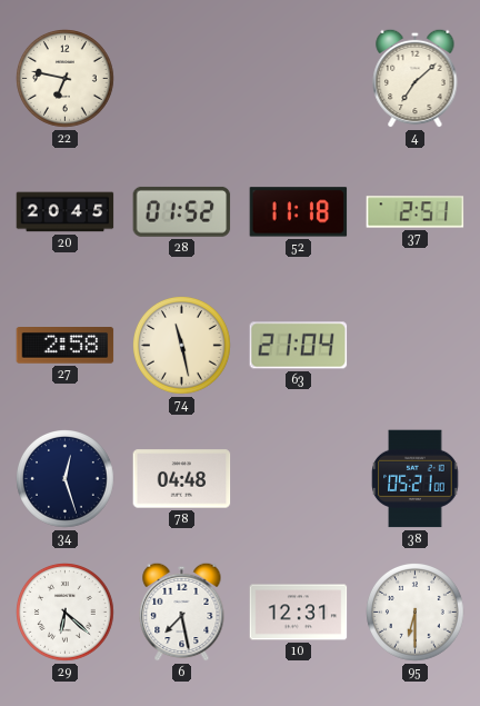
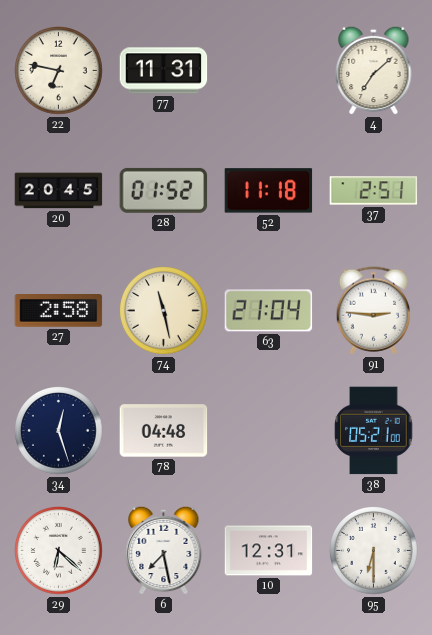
77: none -> 11:31
91: none -> 2:46
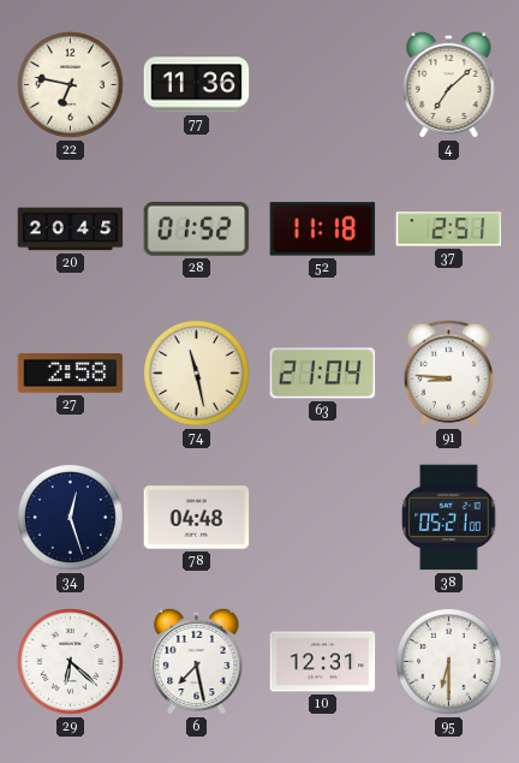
77: 11:31 -> 11:36
91: 2:46 -> 8:46
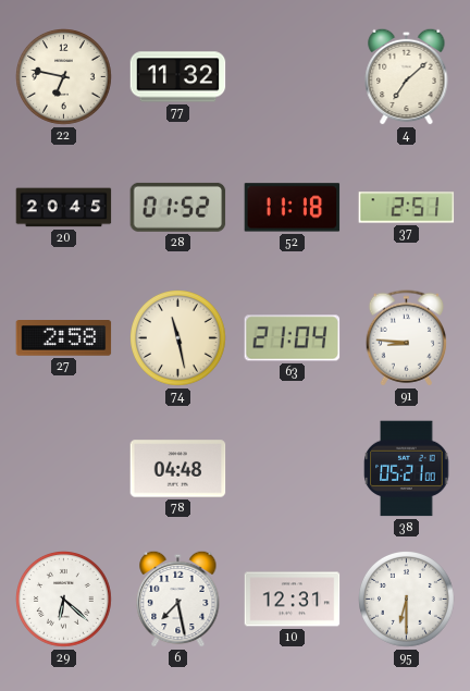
77: 11:36 -> 11:32
34: 12:27 -> none
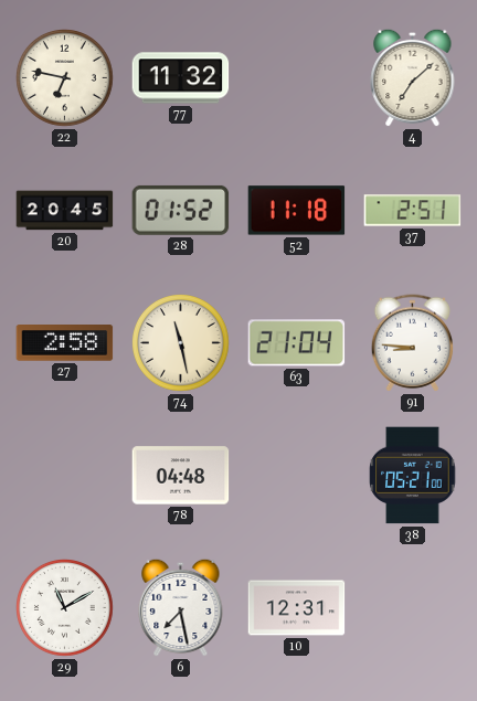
29: 6:22 -> 11:10
95: 6:30 -> none
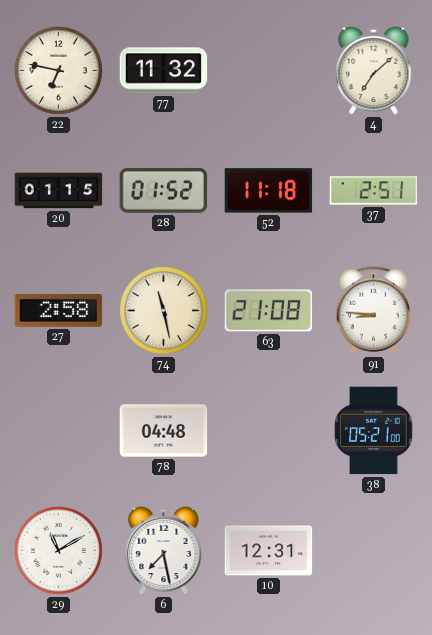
20: 20:45 -> 01:15
63: 21:04 -> 21:08
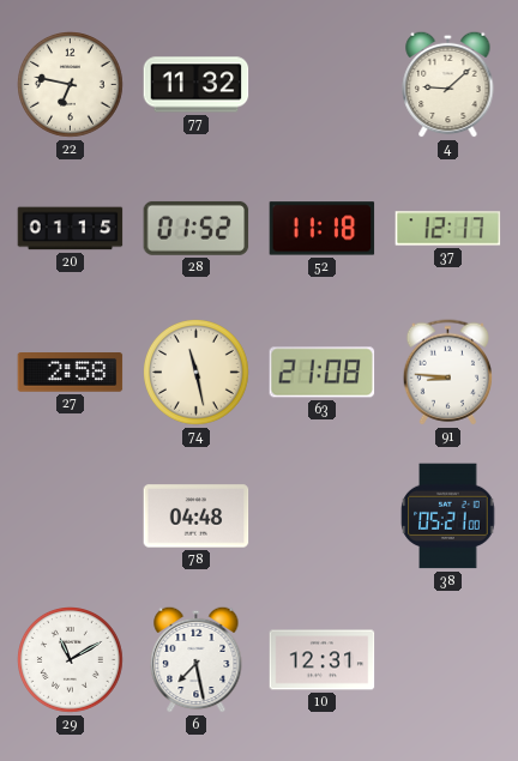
4: 7:08 -> 9:08
37: 2:51 -> 12:17
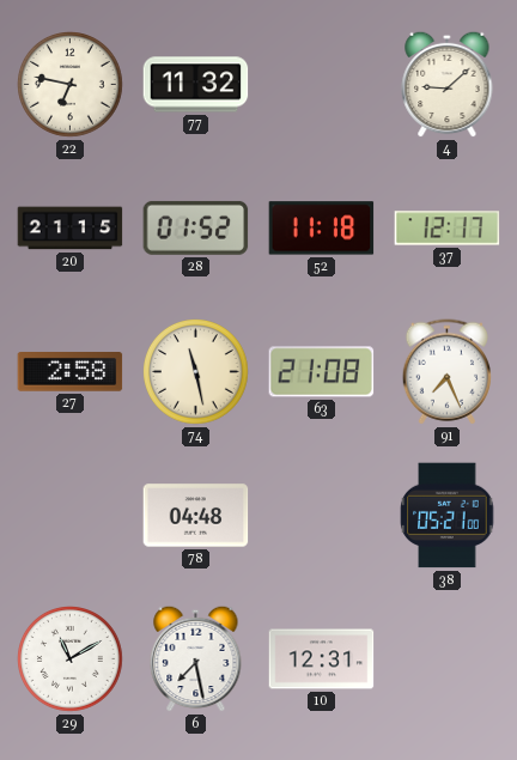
20: 01:15 -> 21:15
91: 8:46 -> 7:26
